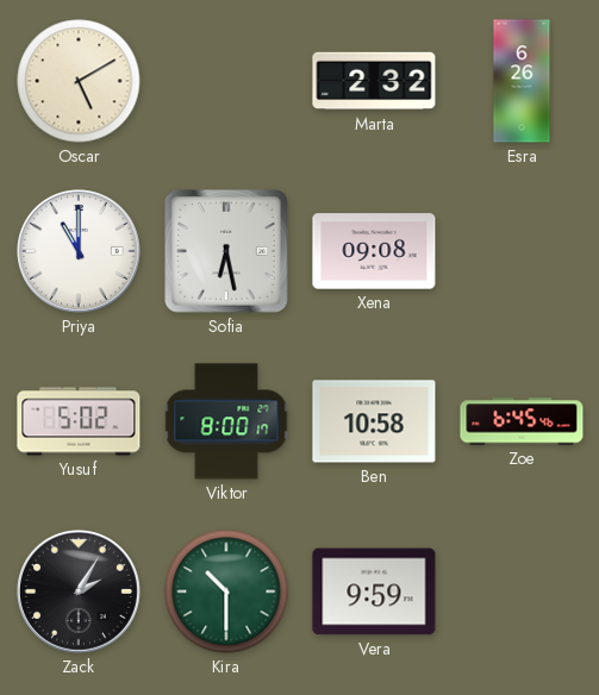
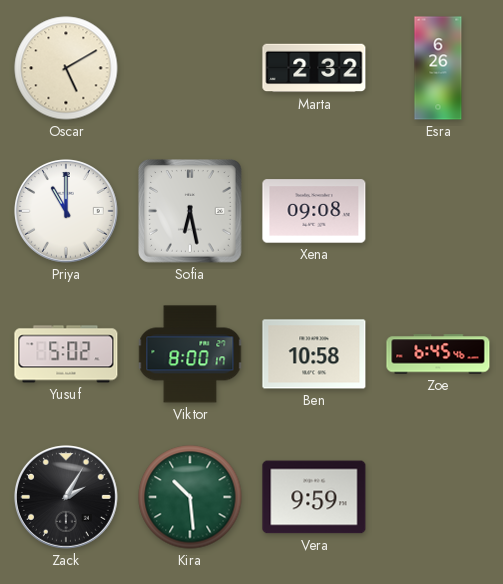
Kira: 10:30 -> 10:29
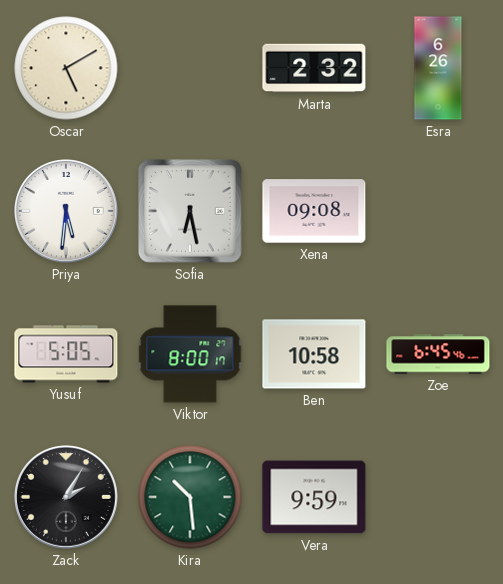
Priya: 11:00 -> 5:31
Yusuf: 5:02 -> 5:05
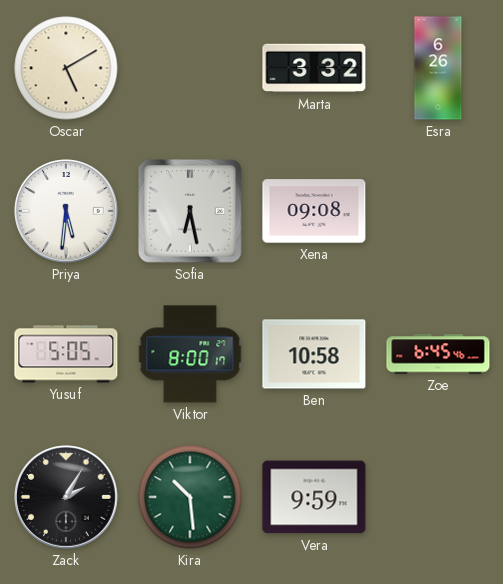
Marta: 2:32 -> 3:32
